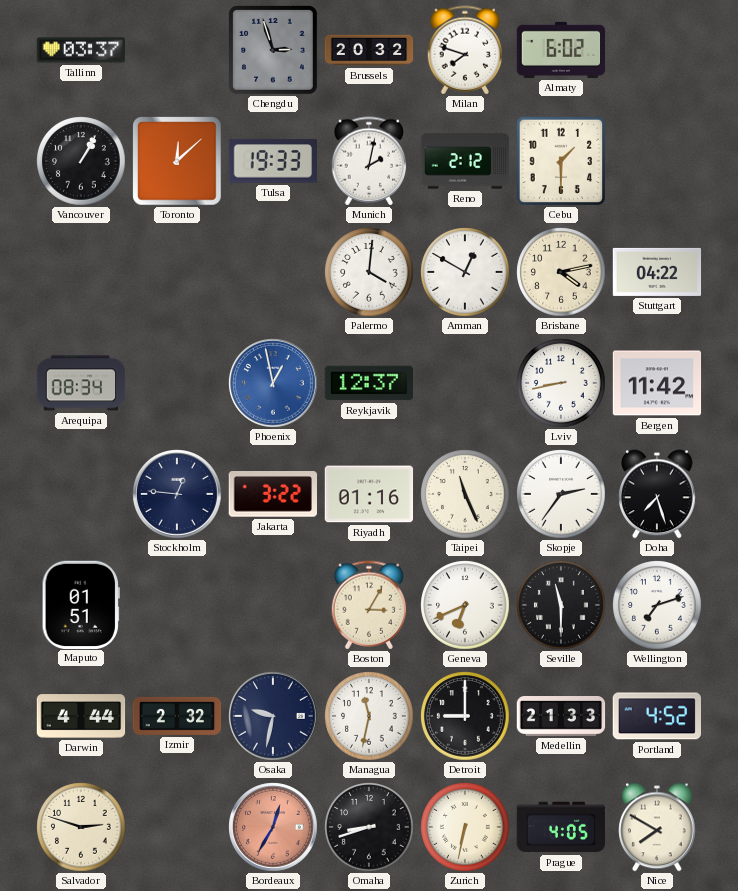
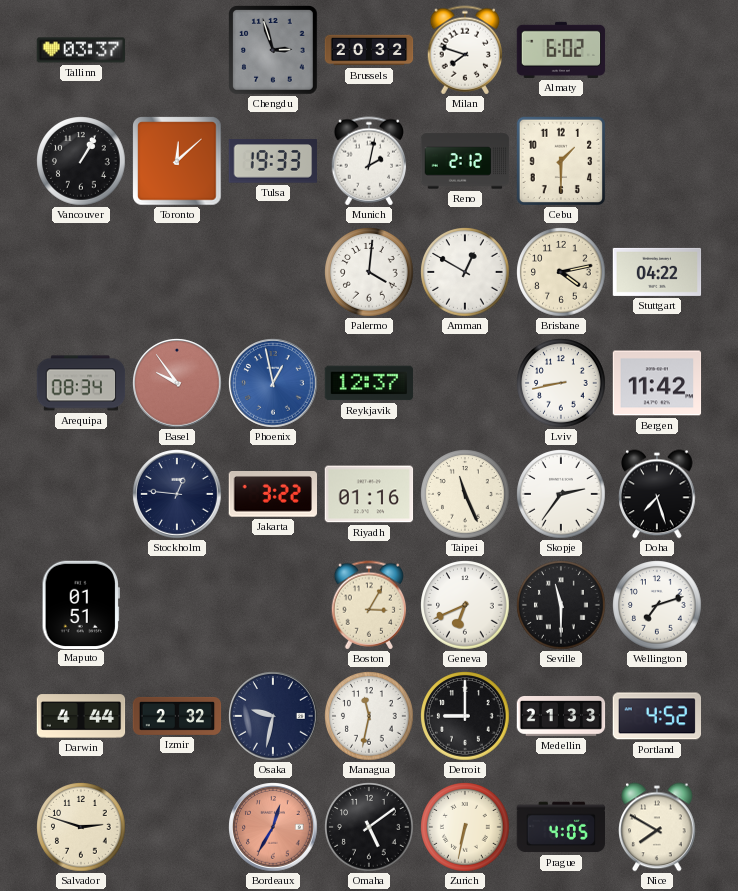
Basel: none -> 9:54
Omaha: 8:42 -> 5:09
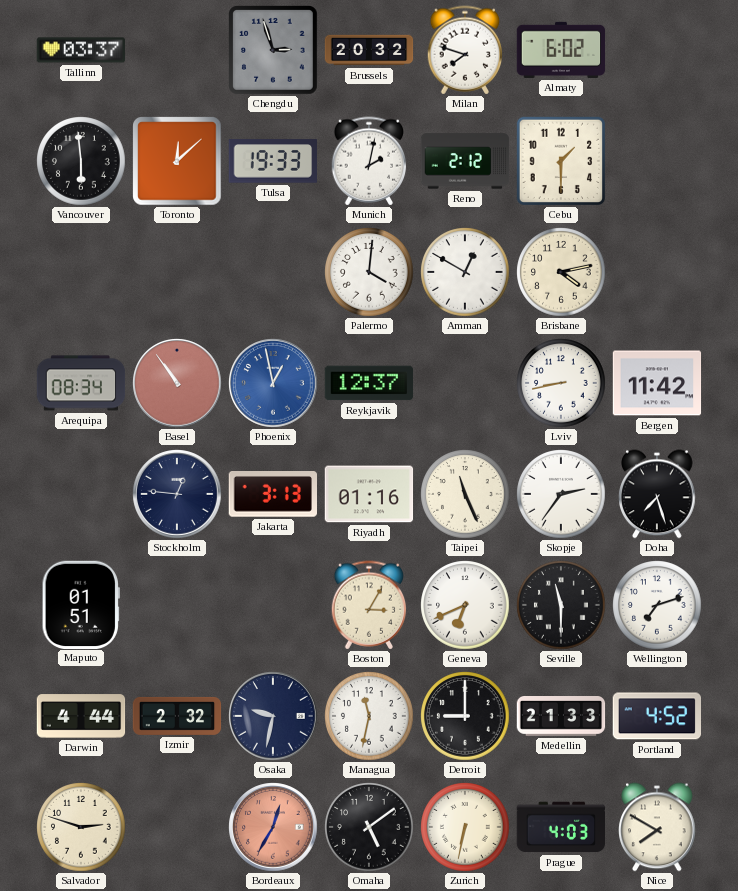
Vancouver: 1:05 -> 5:59
Stuttgart: 04:22 -> none
Basel: 9:54 -> 10:54
Jakarta: 3:22 -> 3:13
Prague: 4:05 -> 4:03
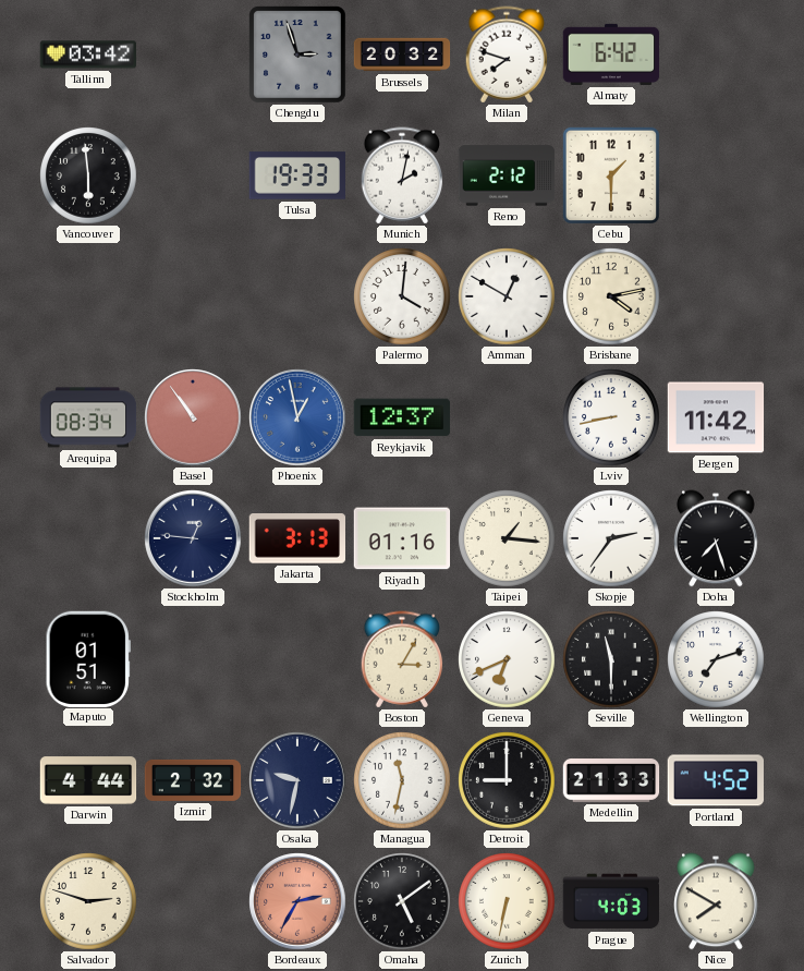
Tallinn: 03:37 -> 03:42
Almaty: 6:02 -> 6:42
Toronto: 12:08 -> none
Taipei: 11:26 -> 1:16
Bordeaux: 12:35 -> 2:35
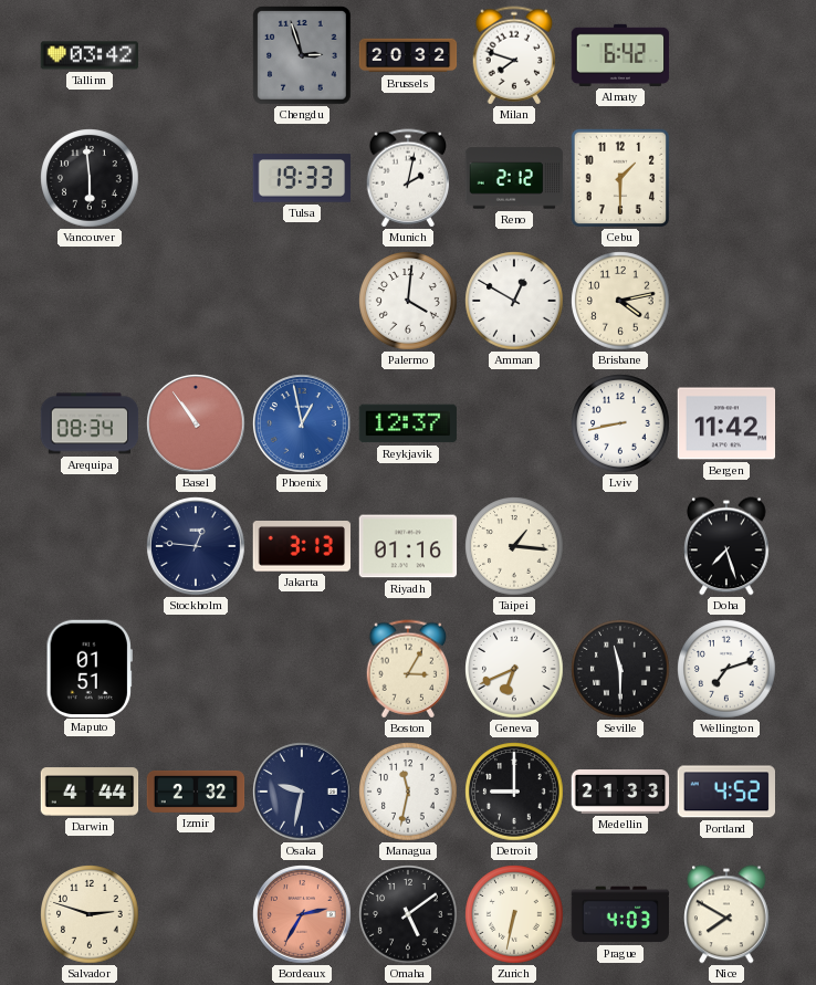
Skopje: 2:36 -> none
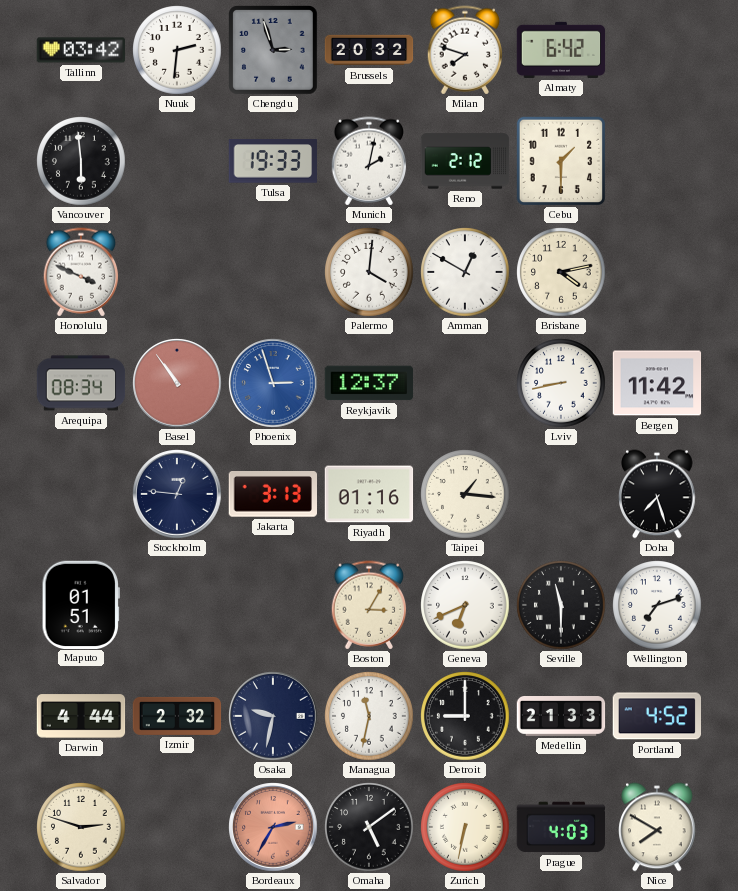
Nuuk: none -> 2:31
Honolulu: none -> 3:49
Phoenix: 12:58 -> 2:57
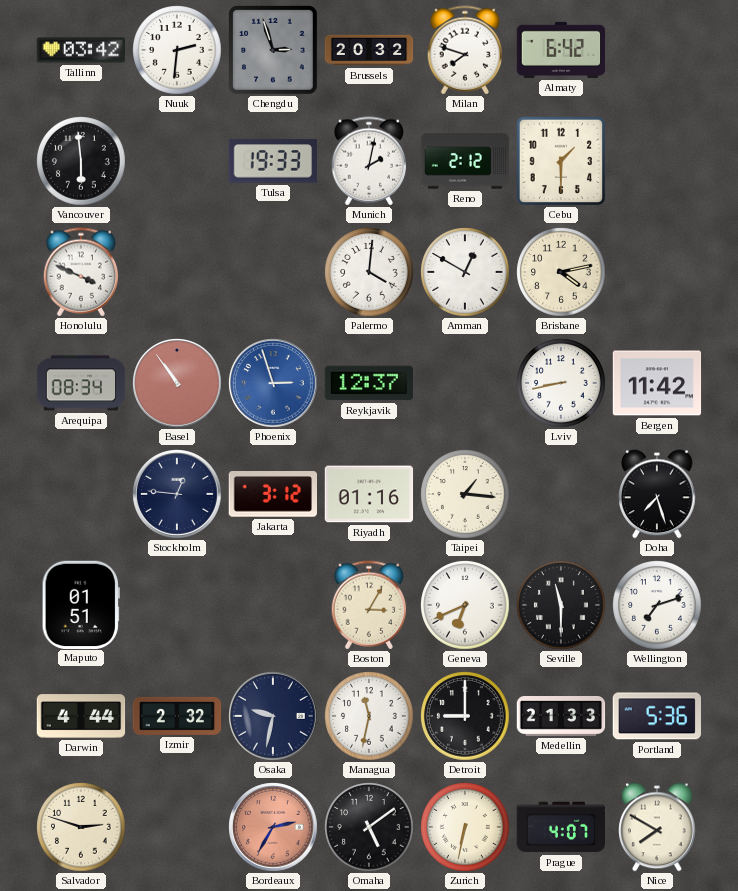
Jakarta: 3:13 -> 3:12
Portland: 4:52 -> 5:36
Prague: 4:03 -> 4:07
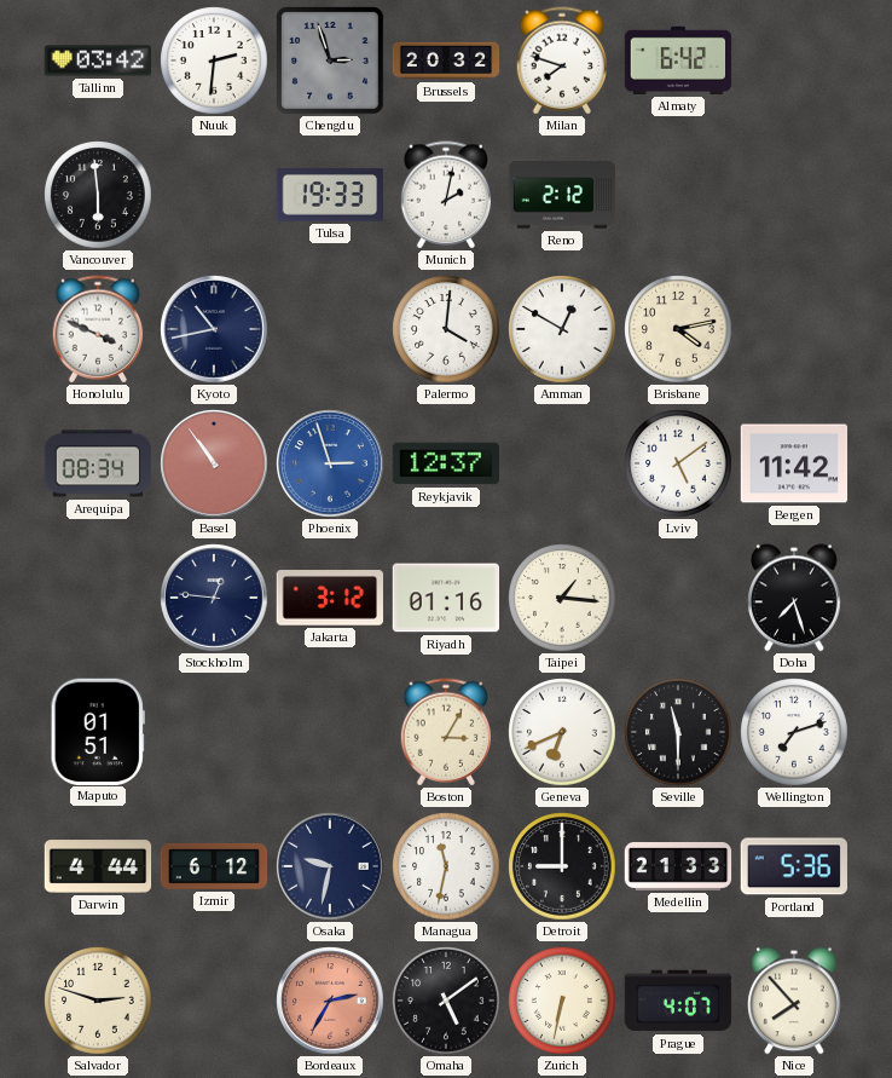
Cebu: 1:30 -> none
Kyoto: none -> 10:43
Lviv: 8:43 -> 5:09
Izmir: 2:32 -> 6:12
Nice: 7:50 -> 7:53
